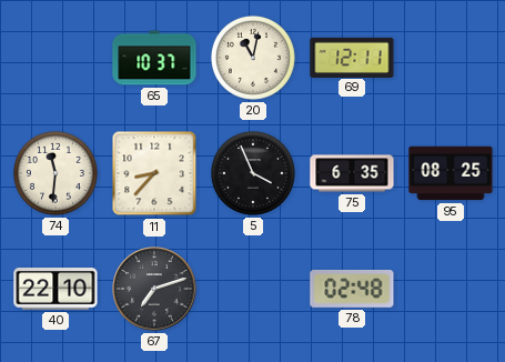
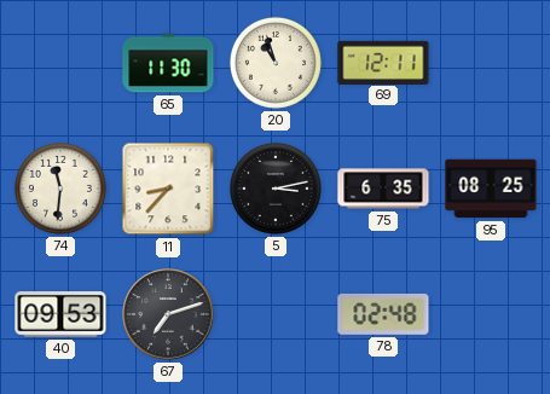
65: 10:37 -> 11:30
20: 11:02 -> 10:57
5: 3:56 -> 3:13
40: 22:10 -> 09:53
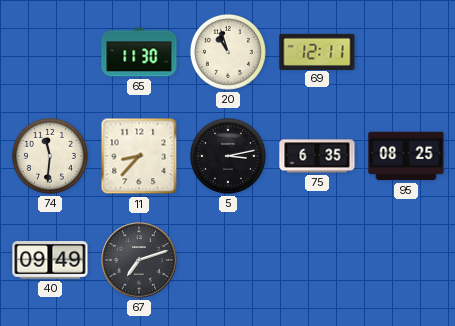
40: 09:53 -> 09:49
78: 02:48 -> none
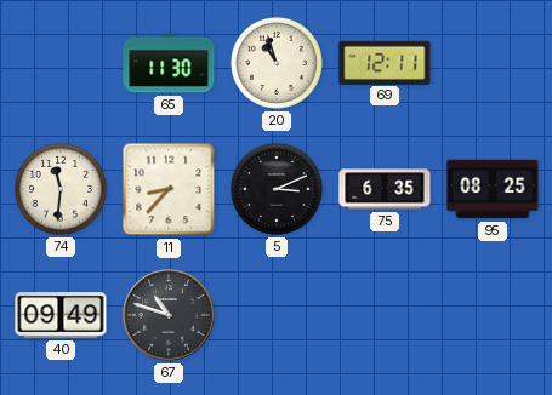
5: 3:13 -> 3:11
67: 7:12 -> 10:48
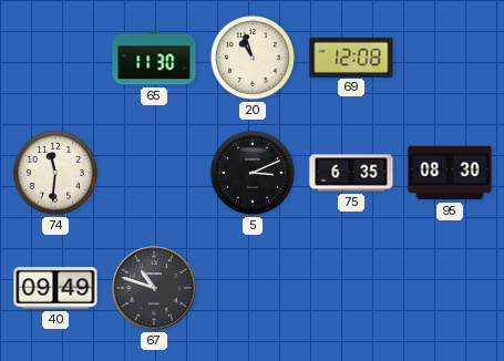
69: 12:11 -> 12:08
11: 8:37 -> none
95: 08:25 -> 08:30
